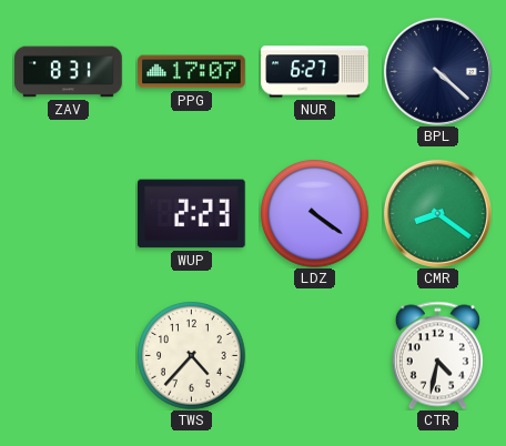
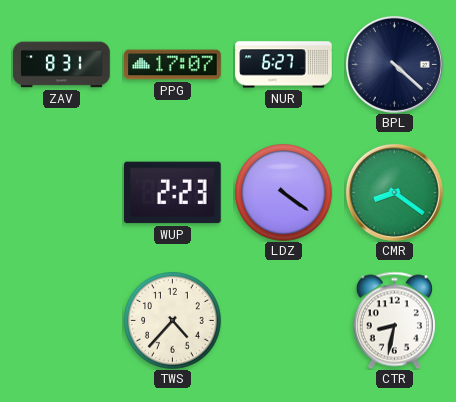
CTR: 4:32 -> 8:32
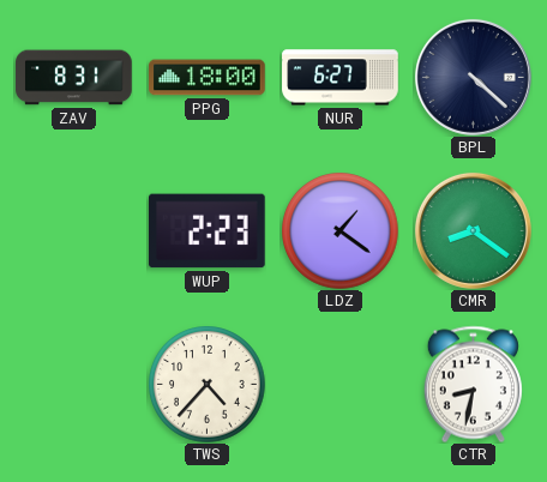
PPG: 17:07 -> 18:00
LDZ: 4:21 -> 1:21
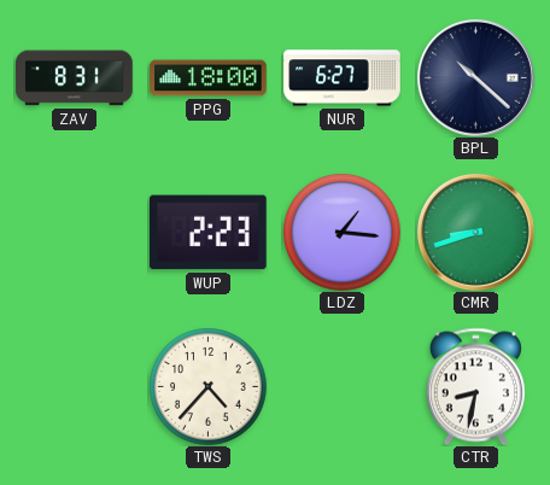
BPL: 4:22 -> 10:22
LDZ: 1:21 -> 1:16
CMR: 8:21 -> 8:42
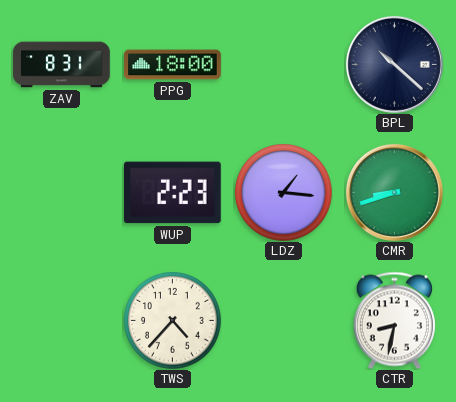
NUR: 6:27 -> none
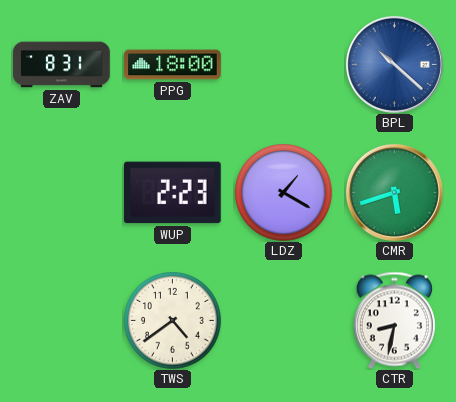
BPL dial: navy -> blue
LDZ: 1:16 -> 1:20
CMR: 8:42 -> 5:42
TWS: 4:37 -> 4:39
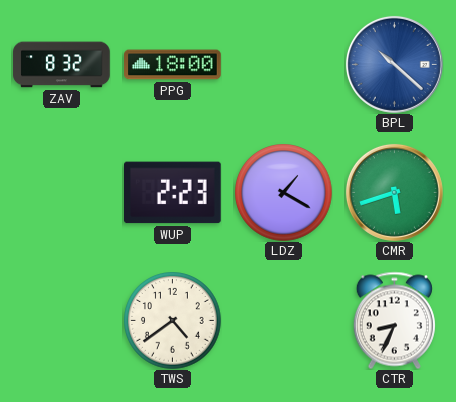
ZAV: 8:31 -> 8:32
CTR: 8:32 -> 8:34
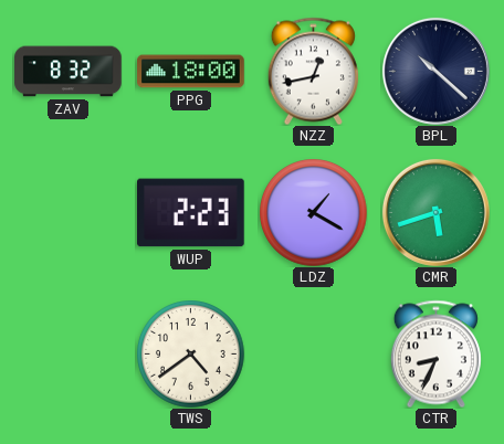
NZZ: none -> 12:43
BPL dial: blue -> navy
